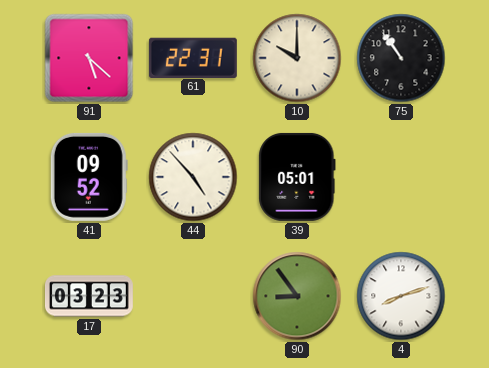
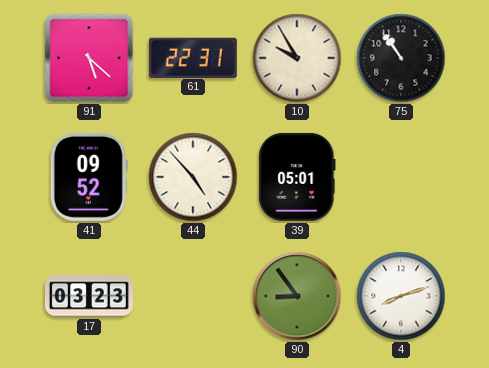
10: 10:00 -> 9:55
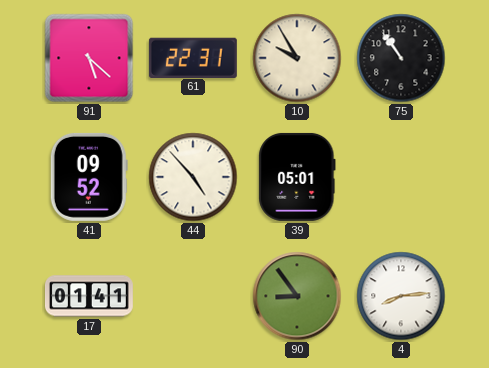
17: 03:23 -> 01:41
4: 8:12 -> 8:14
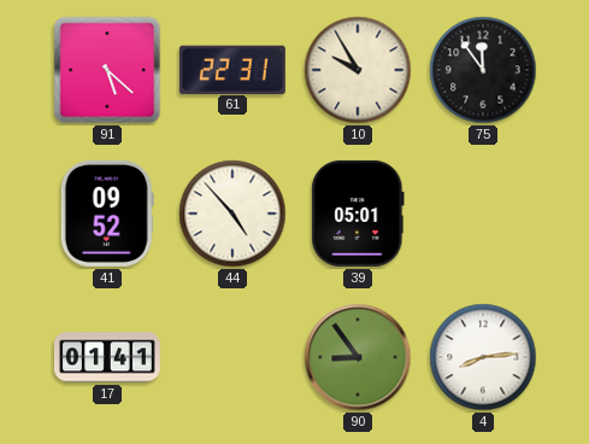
75: 10:54 -> 11:54
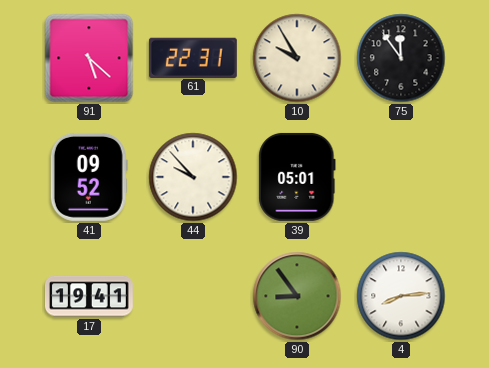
44: 4:53 -> 9:53
17: 01:41 -> 19:41
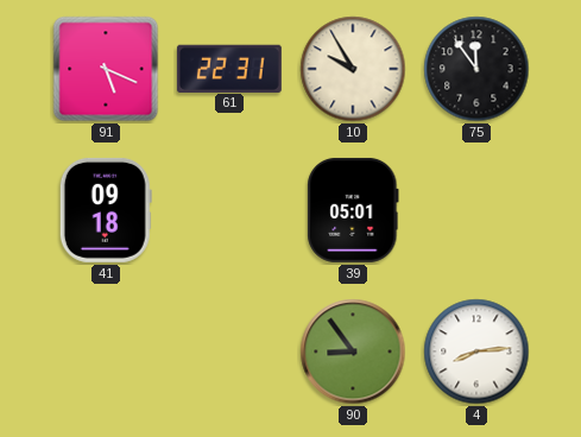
91: 5:22 -> 5:19
41: 09:52 -> 09:18
44: 9:53 -> none
17: 19:41 -> none
